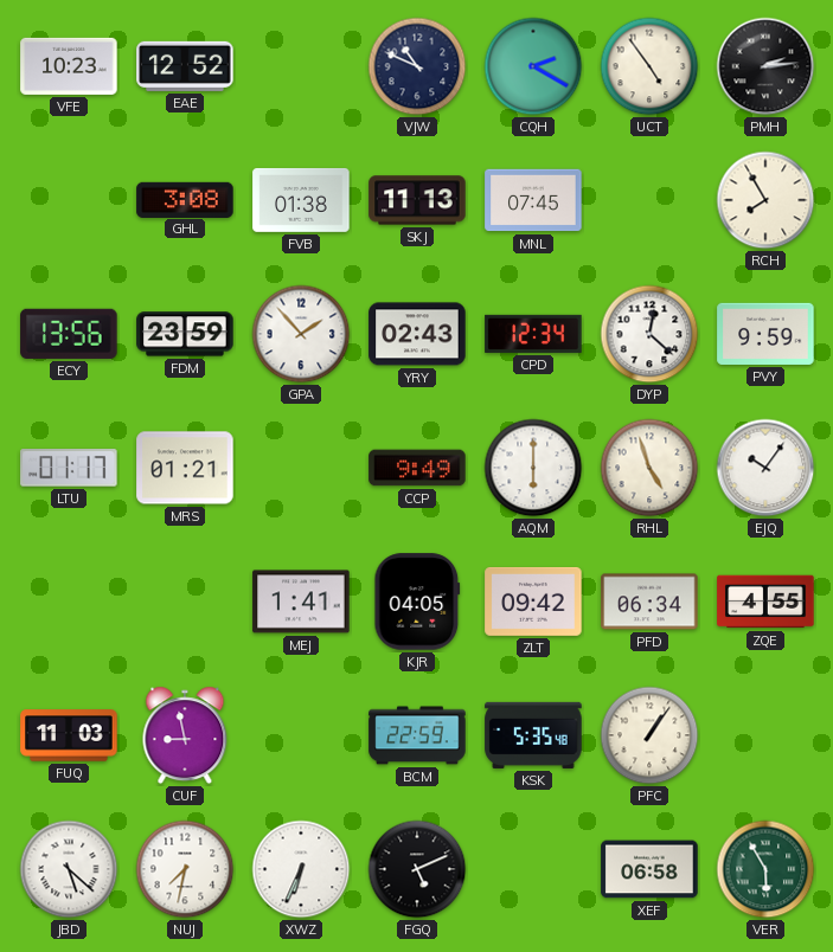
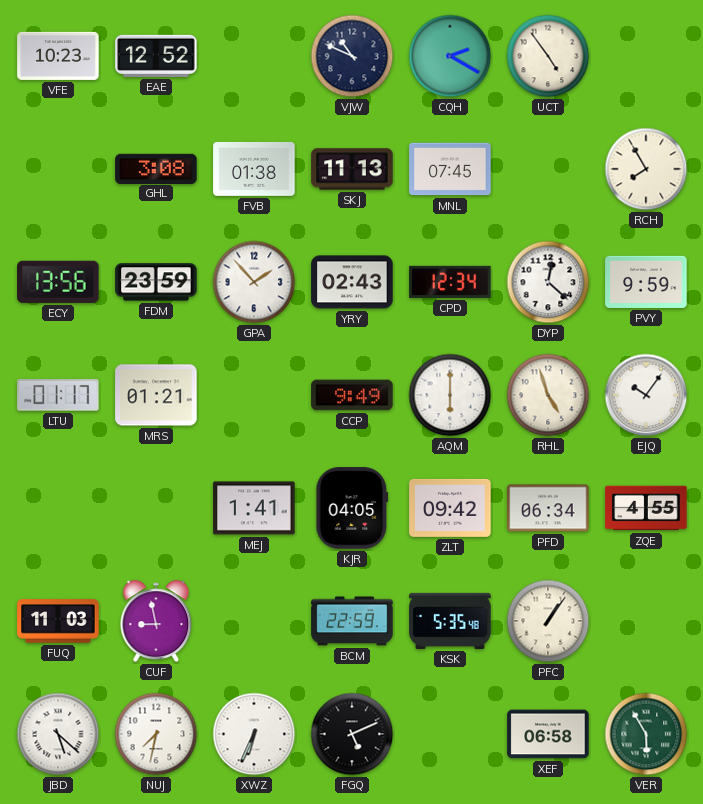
PMH: 2:14 -> none
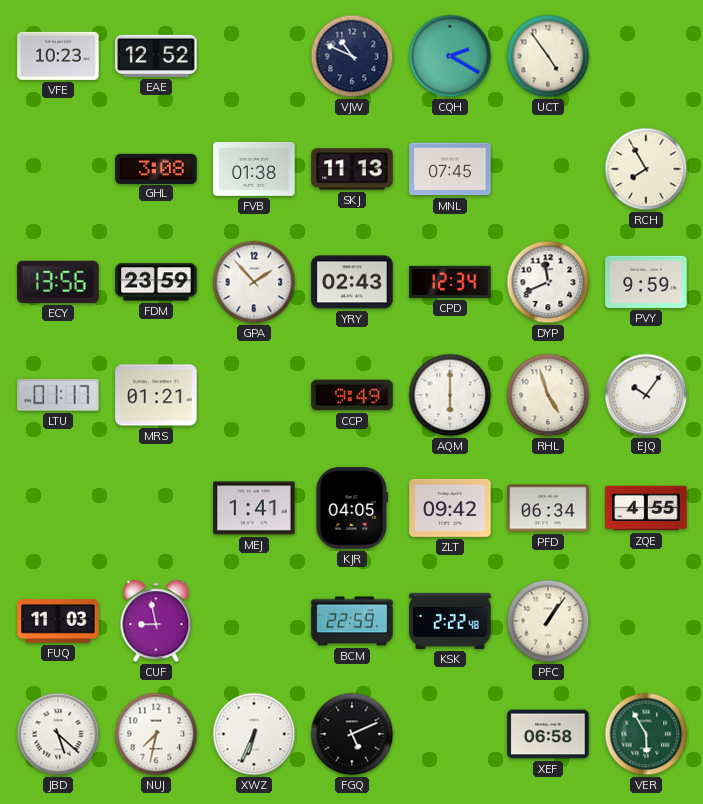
DYP: 12:22 -> 11:41
KSK: 5:35 -> 2:22
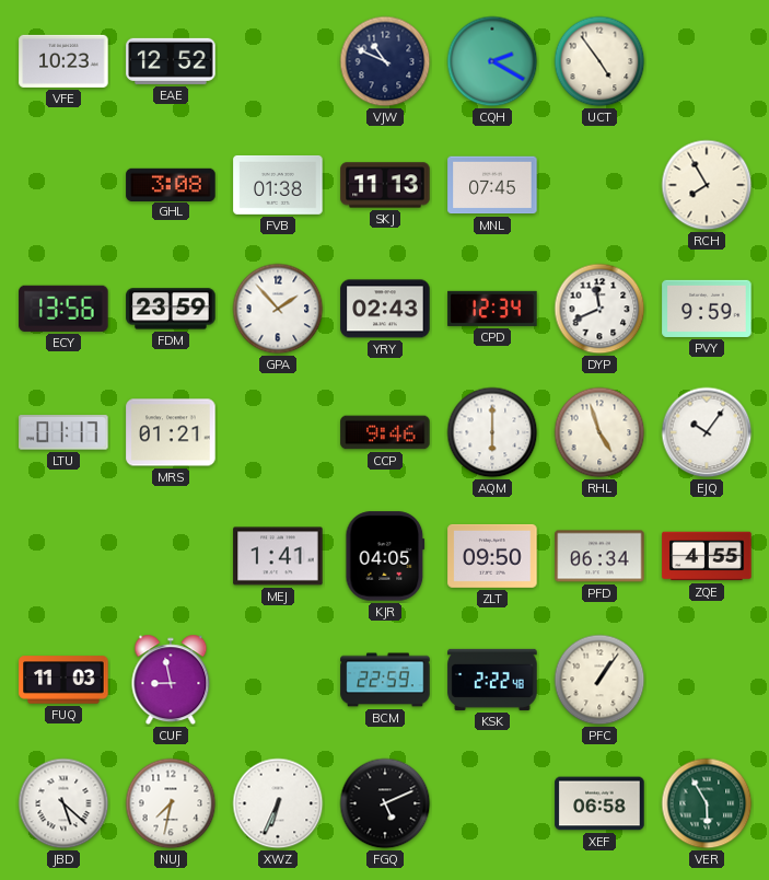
CCP: 9:49 -> 9:46
ZLT: 09:42 -> 09:50
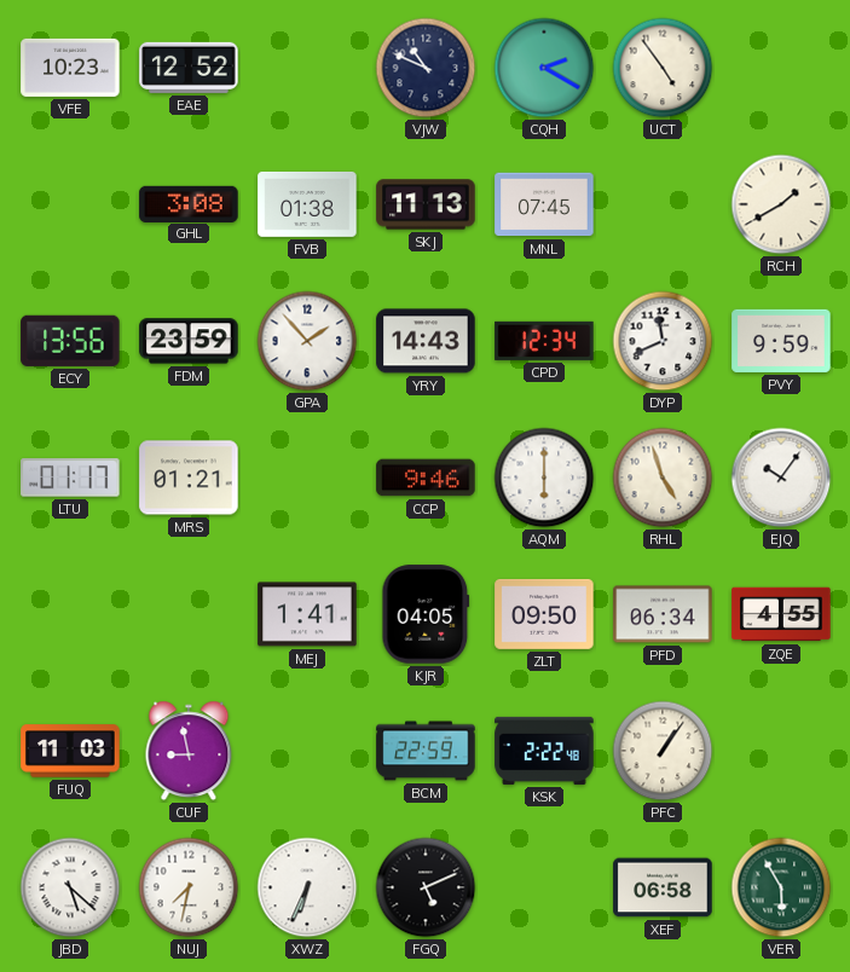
RCH: 7:55 -> 1:40
YRY: 02:43 -> 14:43
